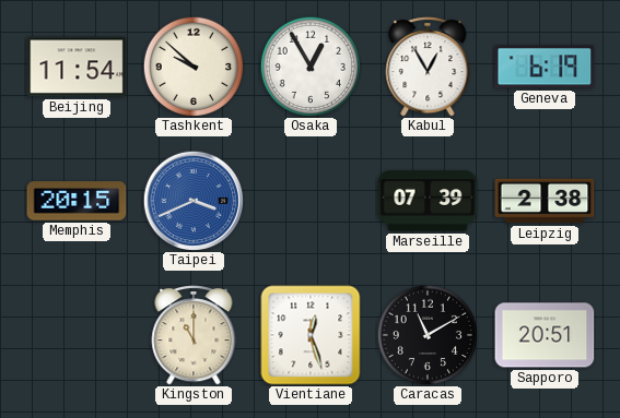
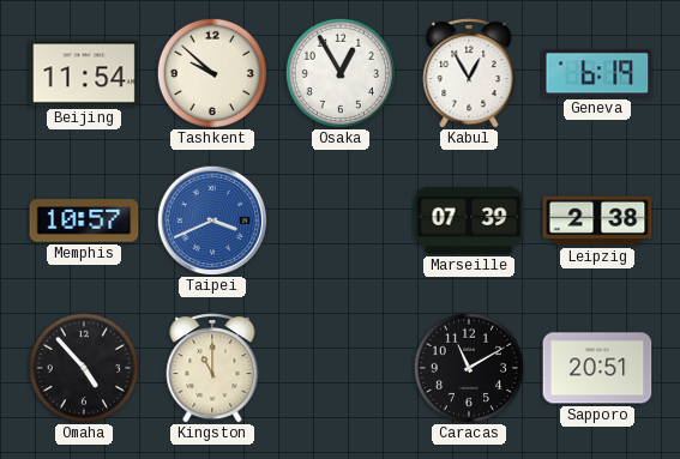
Memphis: 20:15 -> 10:57
Omaha: none -> 4:53
Vientiane: 12:27 -> none
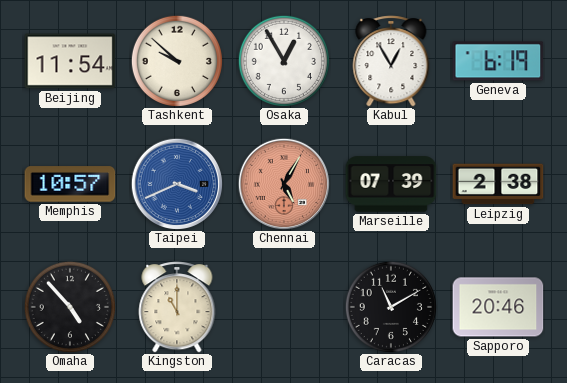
Chennai: none -> 5:05
Sapporo: 20:51 -> 20:46
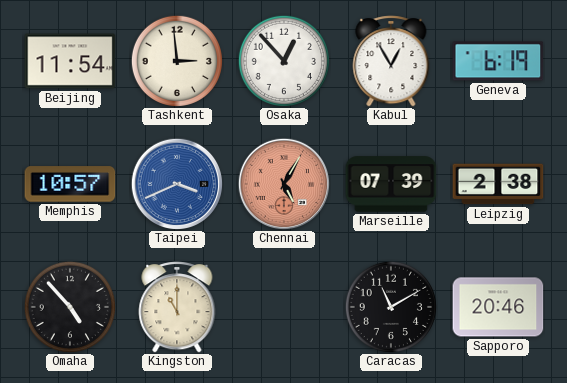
Tashkent: 9:52 -> 2:59
Osaka: 12:55 -> 12:53
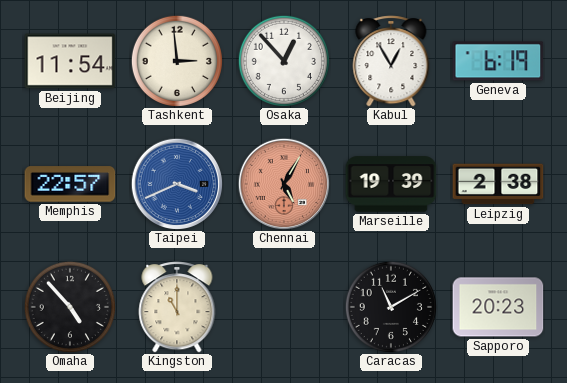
Memphis: 10:57 -> 22:57
Marseille: 07:39 -> 19:39
Sapporo: 20:46 -> 20:23
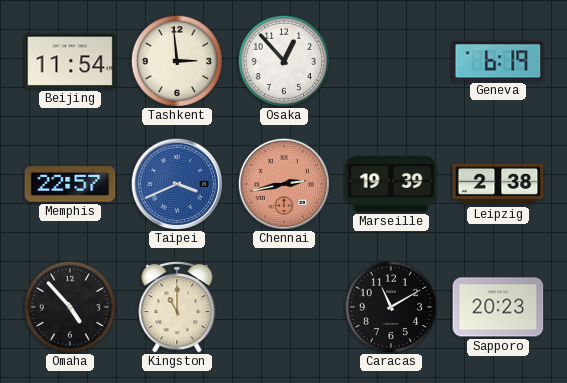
Kabul: 12:55 -> none
Chennai: 5:05 -> 2:43
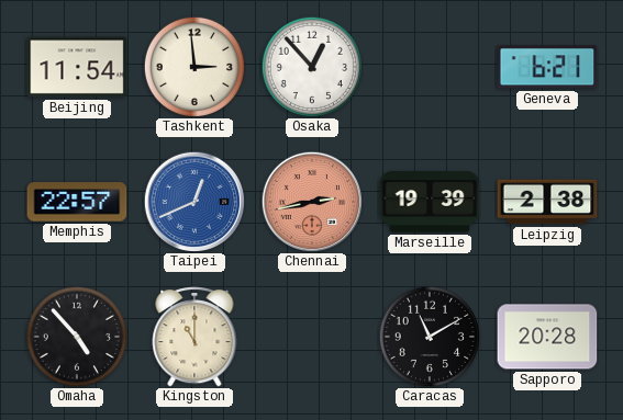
Geneva: 6:19 -> 6:21
Taipei: 3:41 -> 12:41
Sapporo: 20:23 -> 20:28
